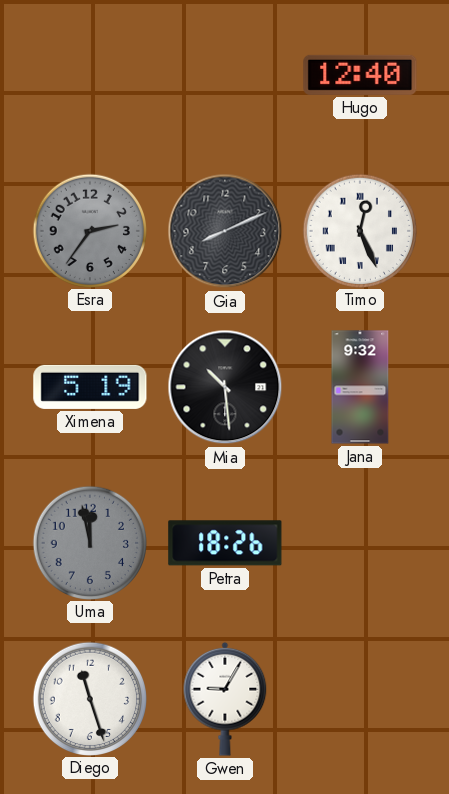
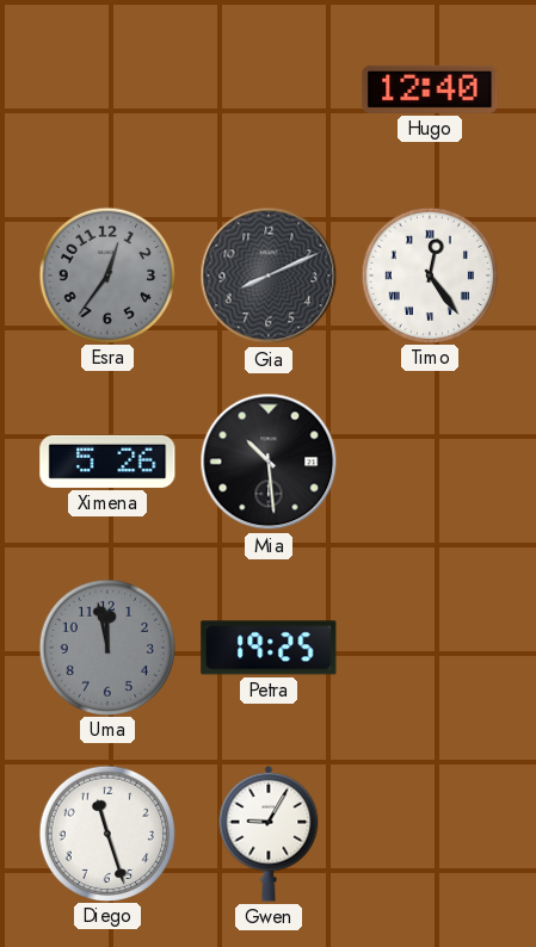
Esra: 2:36 -> 12:36
Timo: 12:26 -> 12:24
Ximena: 5:19 -> 5:26
Jana: 9:32 -> none
Petra: 18:26 -> 19:25
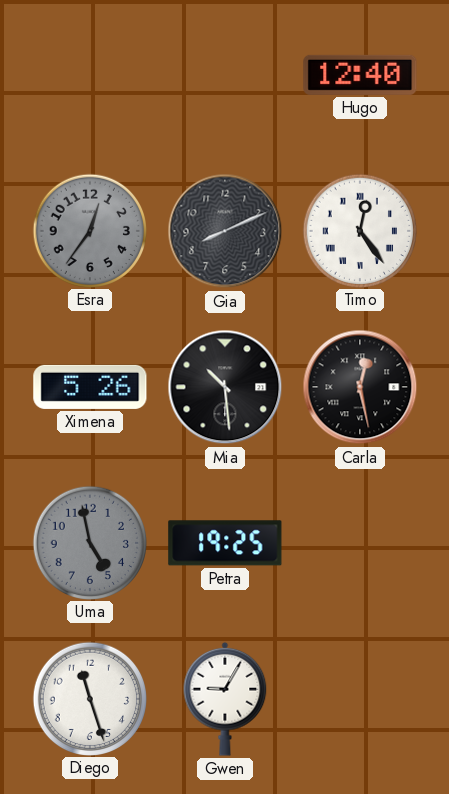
Carla: none -> 12:28
Uma: 11:58 -> 4:58
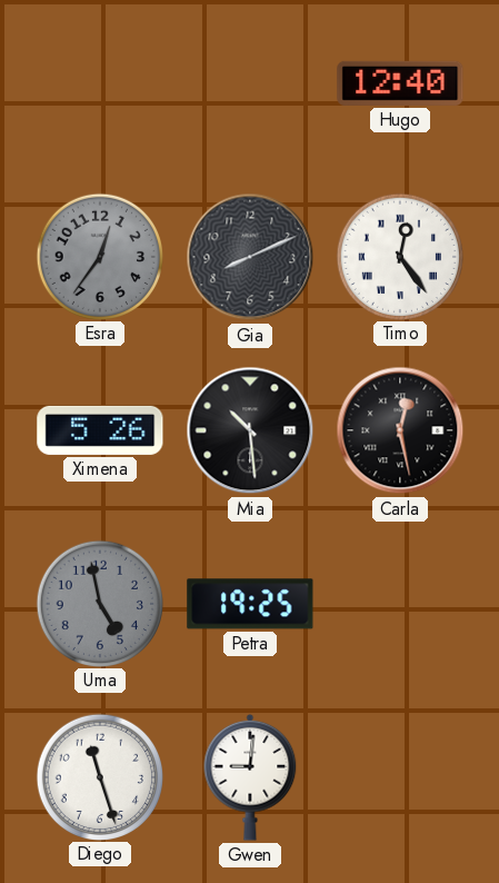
Gwen: 9:05 -> 9:01
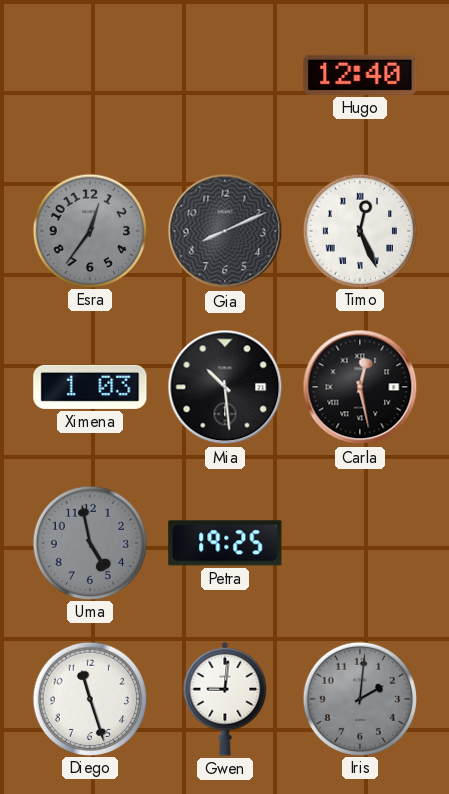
Timo: 12:24 -> 12:26
Ximena: 5:26 -> 1:03
Iris: none -> 2:01
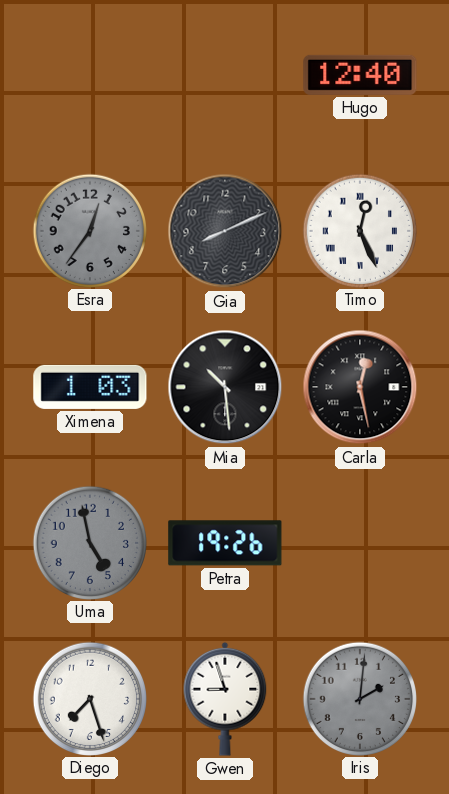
Petra: 19:25 -> 19:26
Diego: 11:27 -> 7:27
Gwen: 9:01 -> 8:57
